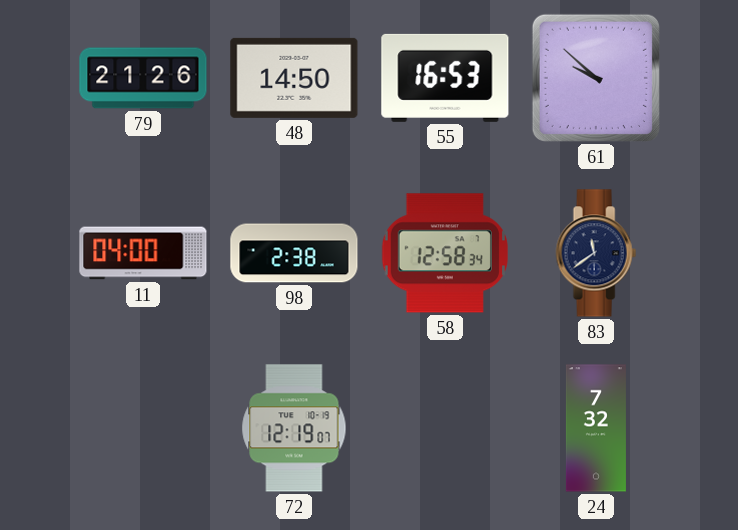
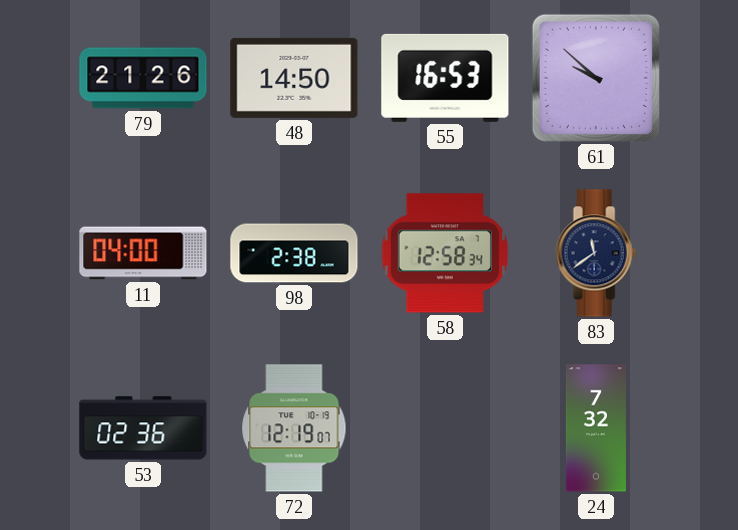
53: none -> 02:36
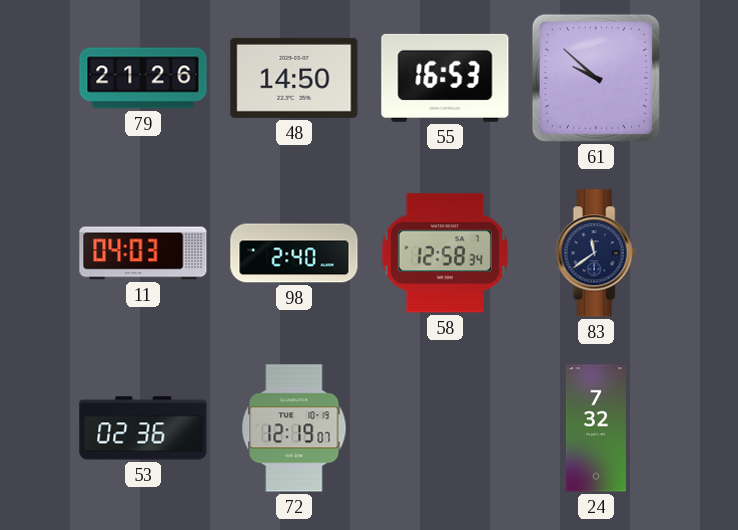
11: 04:00 -> 04:03
98: 2:38 -> 2:40
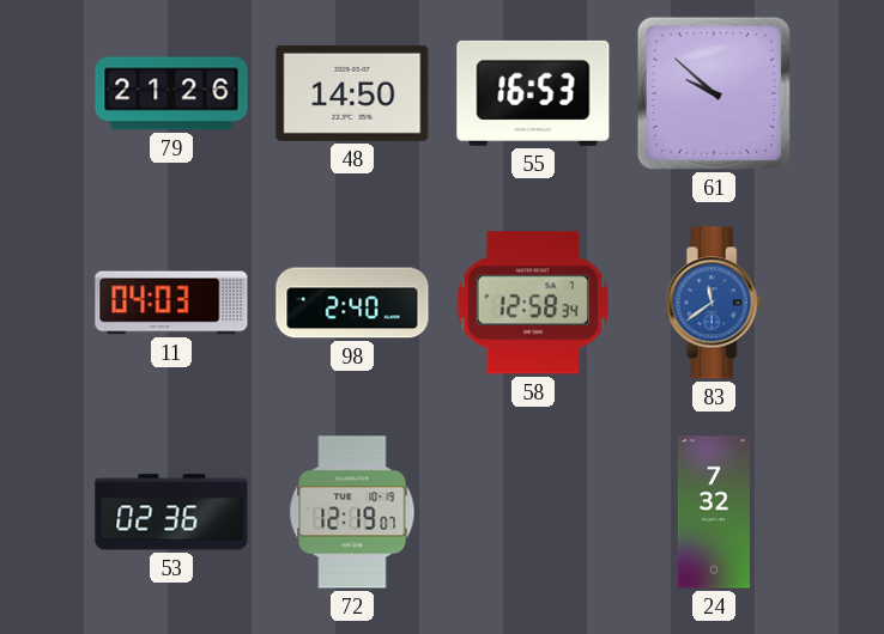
83 dial: navy -> blue
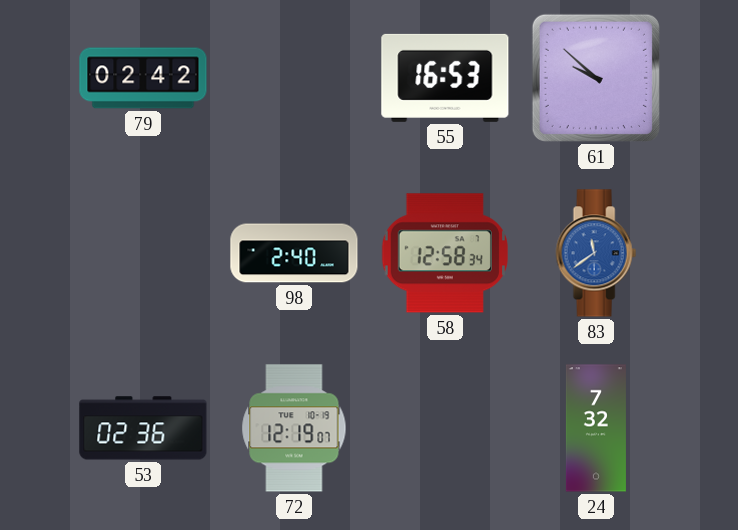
79: 21:26 -> 02:42
48: 14:50 -> none
11: 04:03 -> none
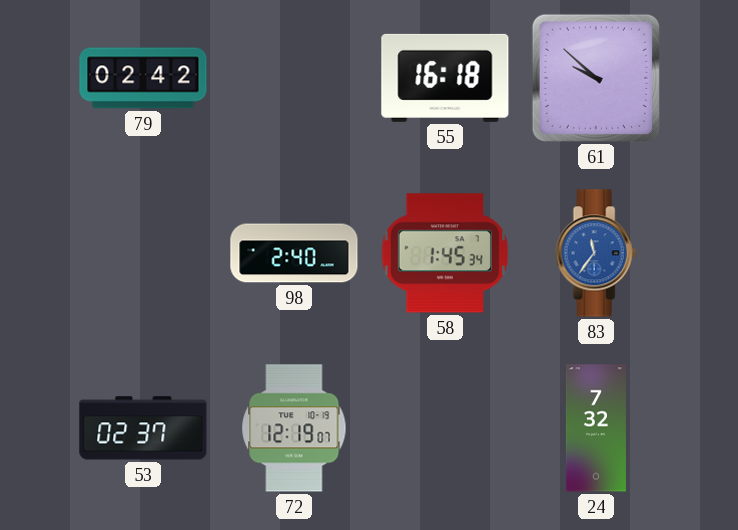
55: 16:53 -> 16:18
58: 12:58 -> 1:45
83: 11:39 -> 11:36
53: 02:36 -> 02:37
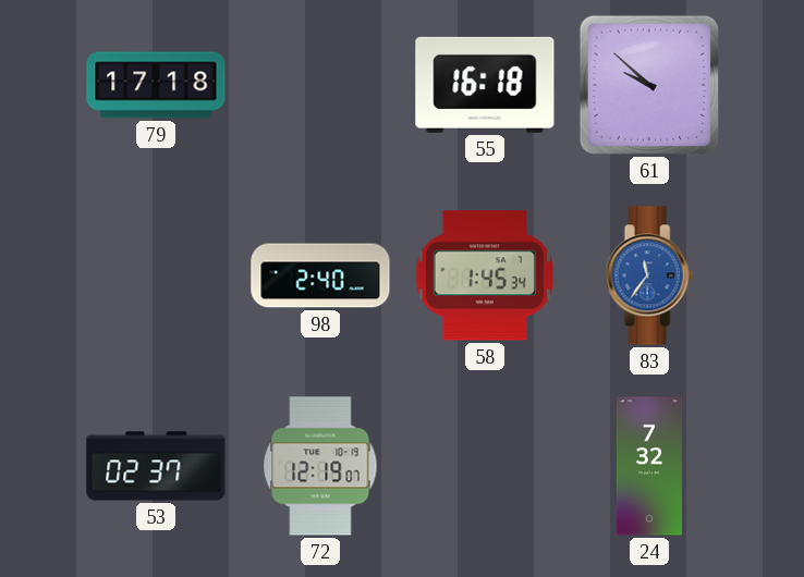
79: 02:42 -> 17:18
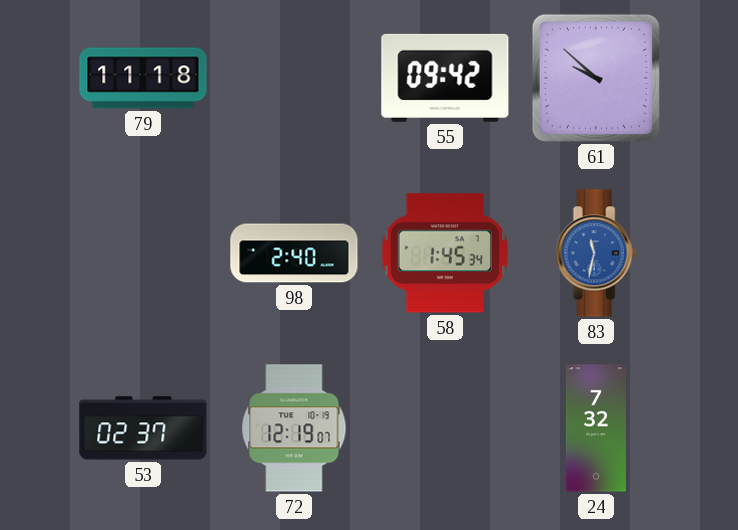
79: 17:18 -> 11:18
55: 16:18 -> 09:42
83: 11:36 -> 11:32
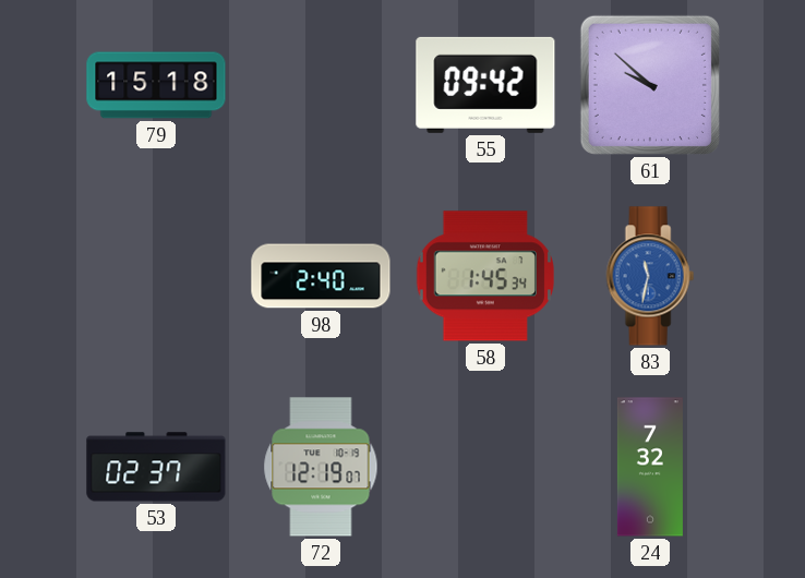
79: 11:18 -> 15:18
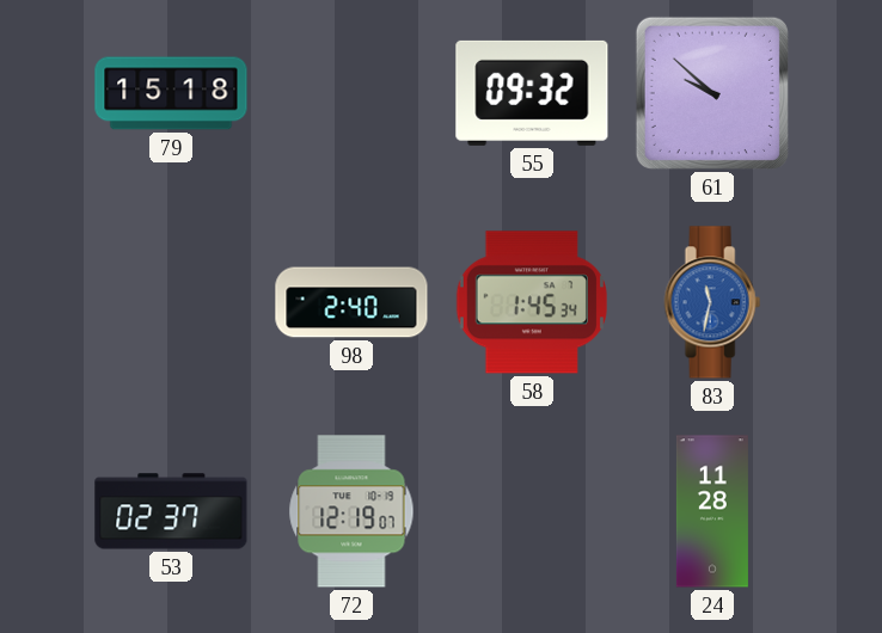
55: 09:42 -> 09:32
24: 7:32 -> 11:28
